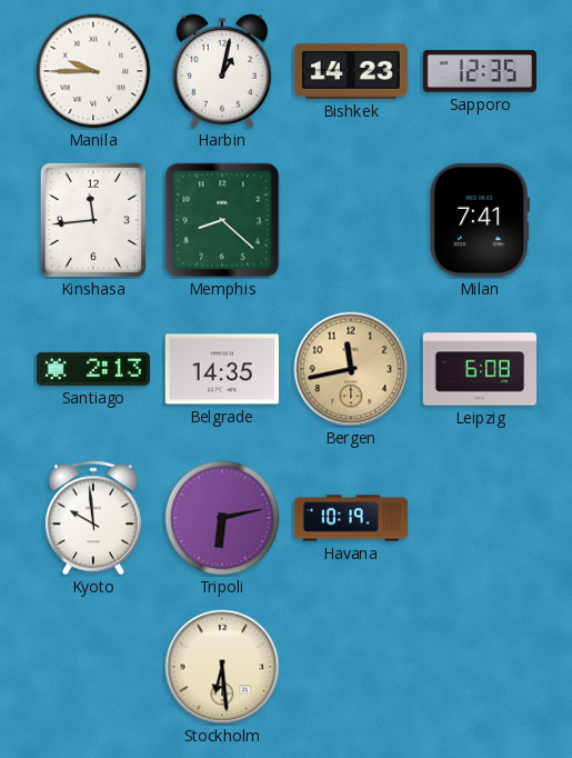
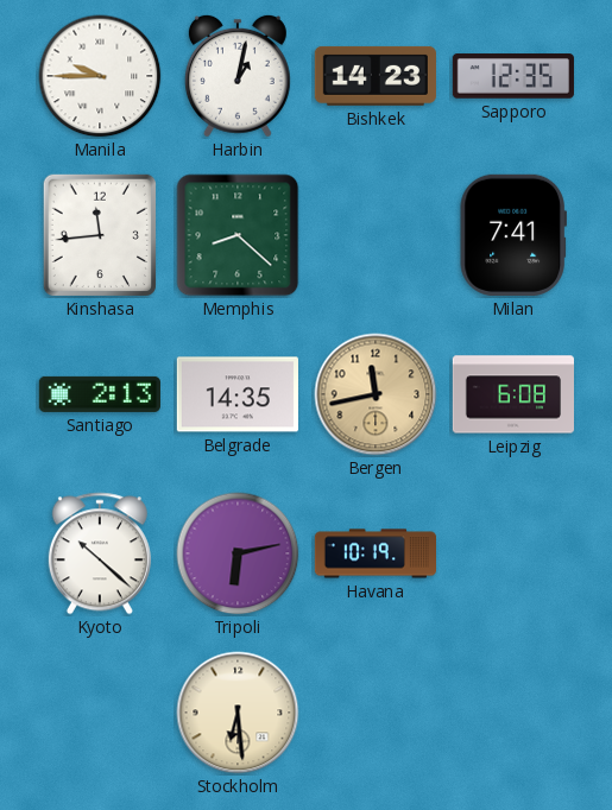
Kyoto: 9:59 -> 10:22
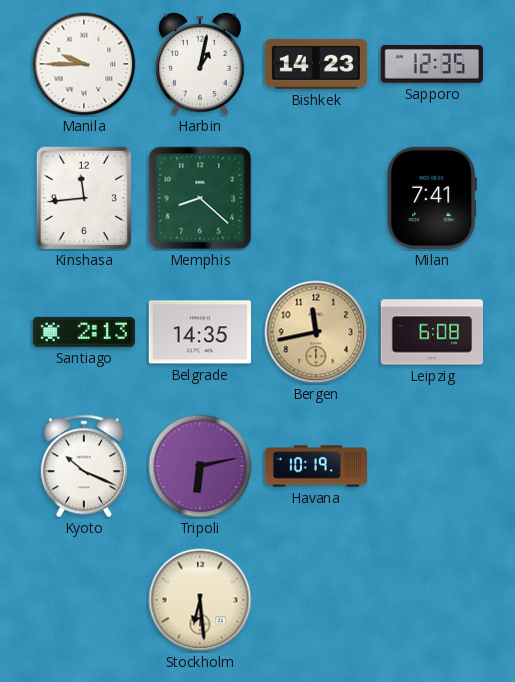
Kyoto: 10:22 -> 10:19
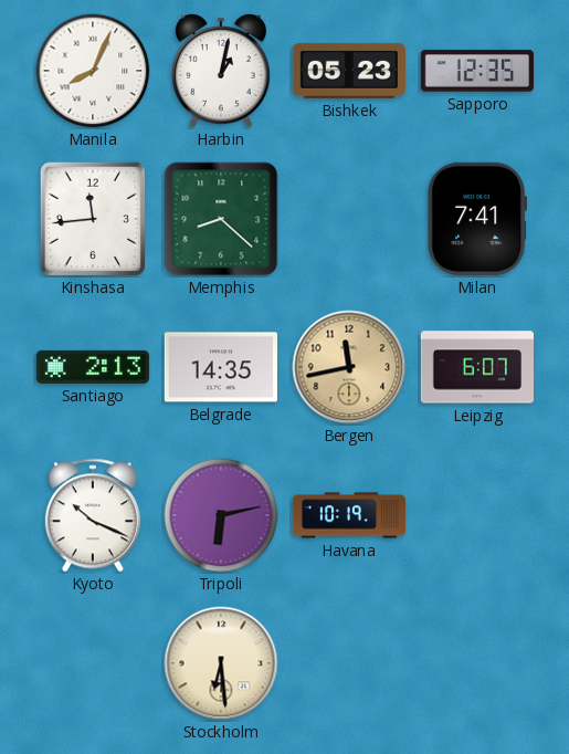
Manila: 9:45 -> 8:04
Bishkek: 14:23 -> 05:23
Leipzig: 6:08 -> 6:07
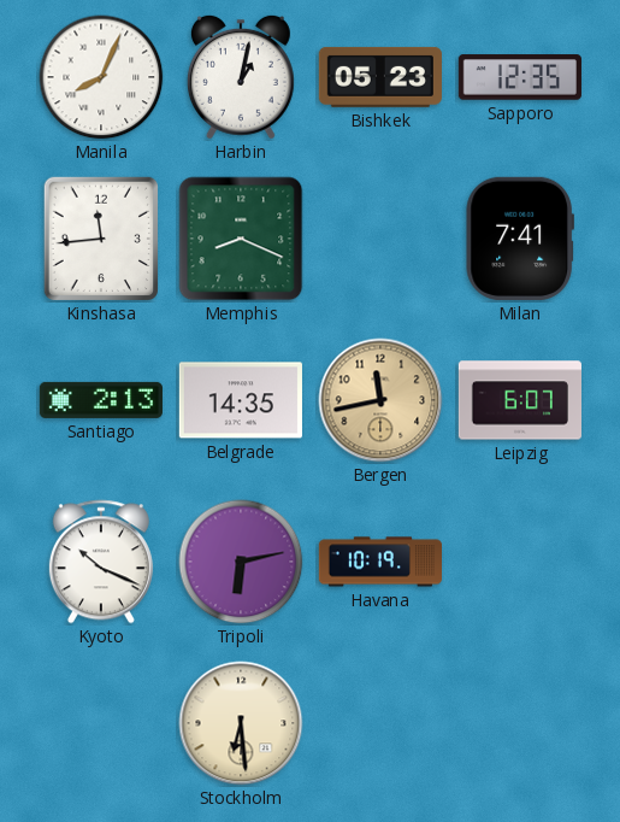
Memphis: 8:22 -> 8:19
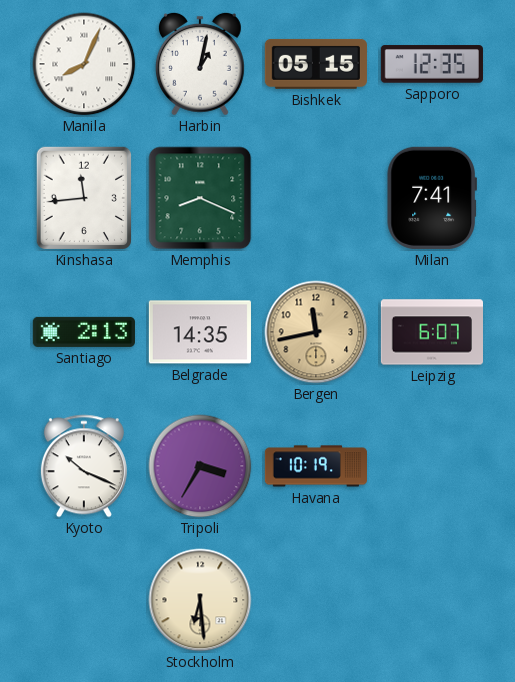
Bishkek: 05:23 -> 05:15
Tripoli: 6:13 -> 3:35
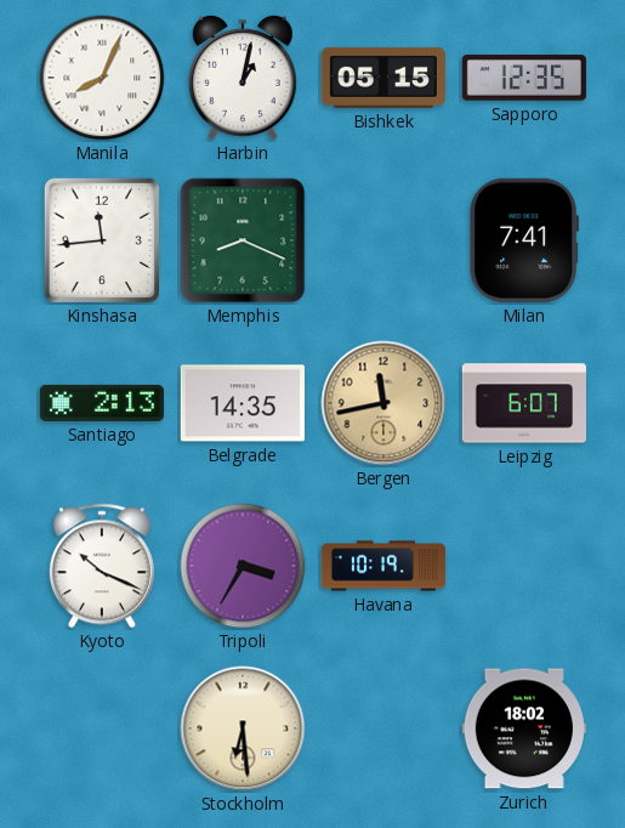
Zurich: none -> 18:02
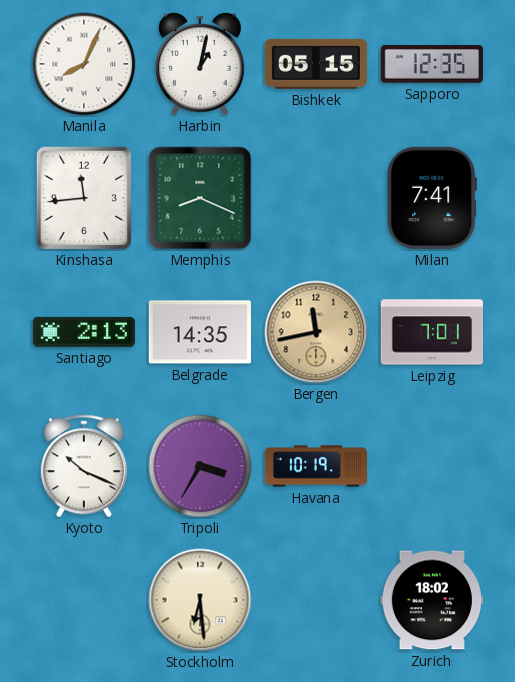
Leipzig: 6:07 -> 7:01
